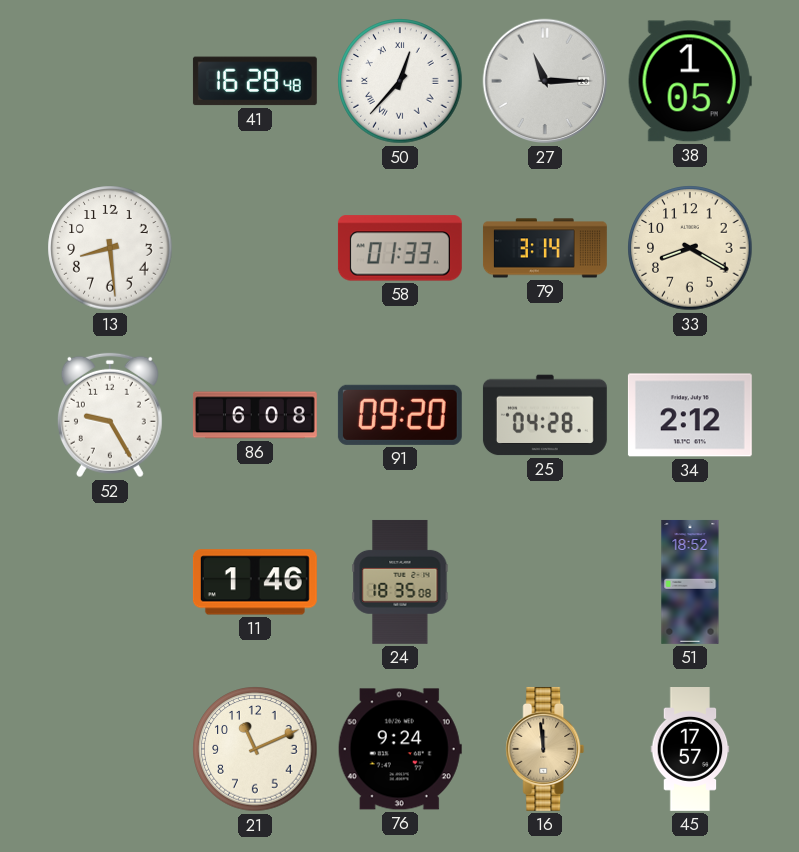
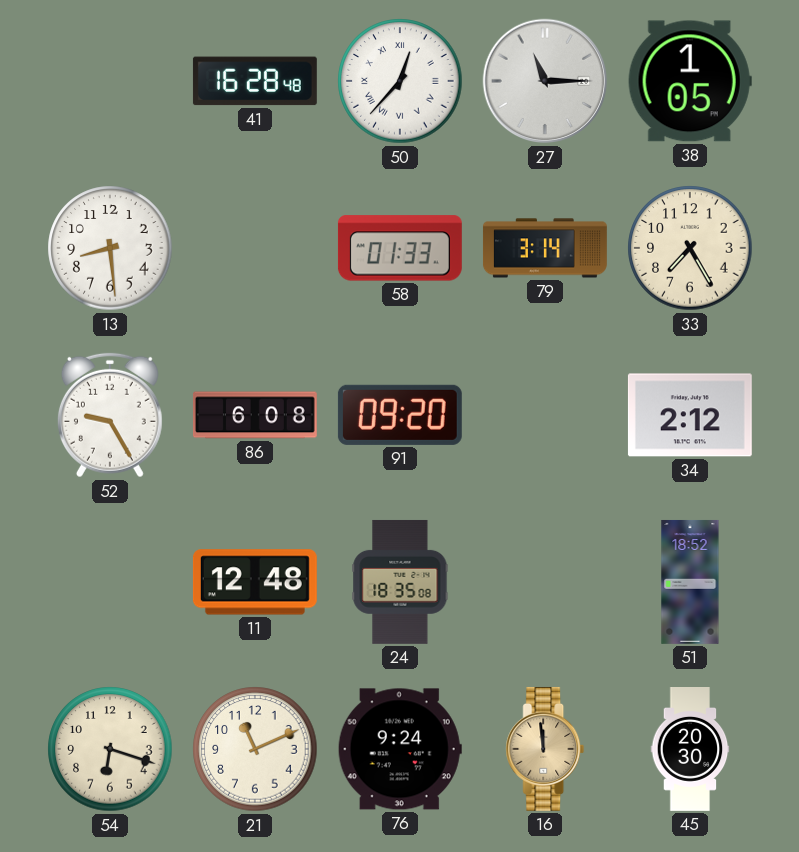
33: 8:20 -> 7:25
25: 04:28 -> none
11: 1:46 -> 12:48
54: none -> 6:18
45: 17:57 -> 20:30
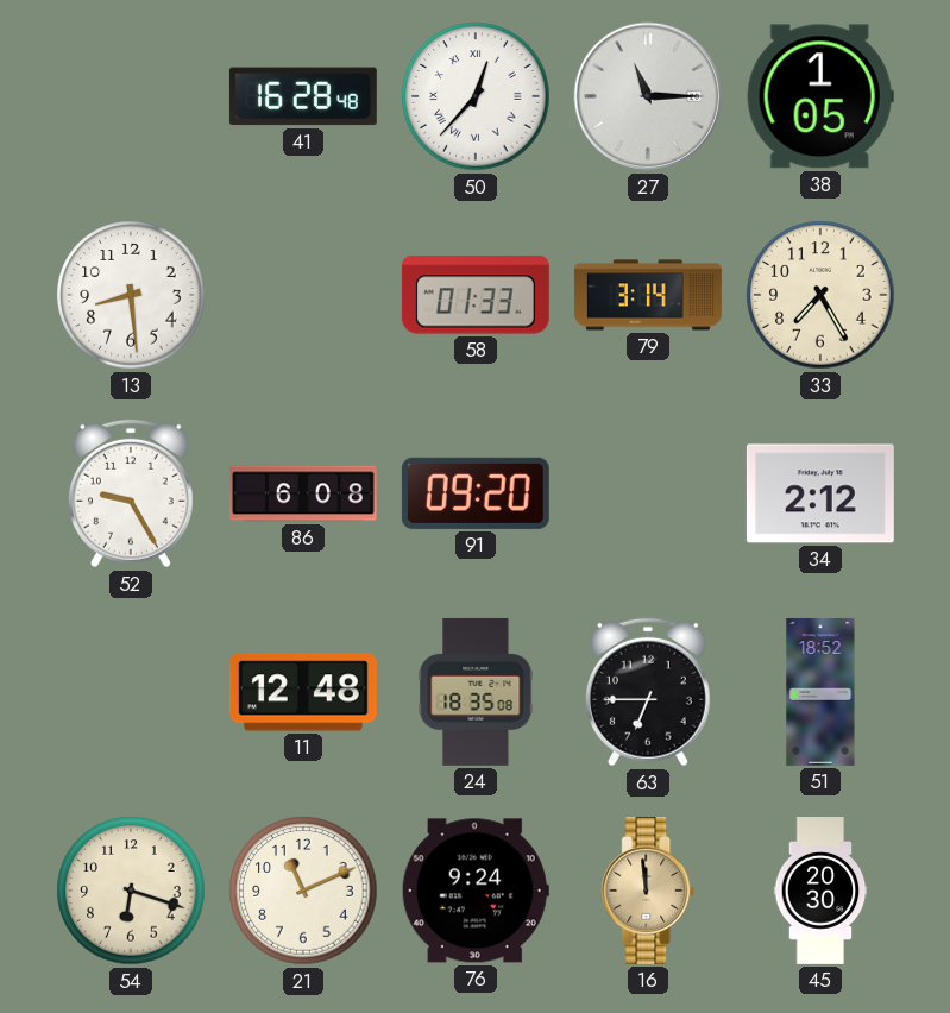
63: none -> 6:45
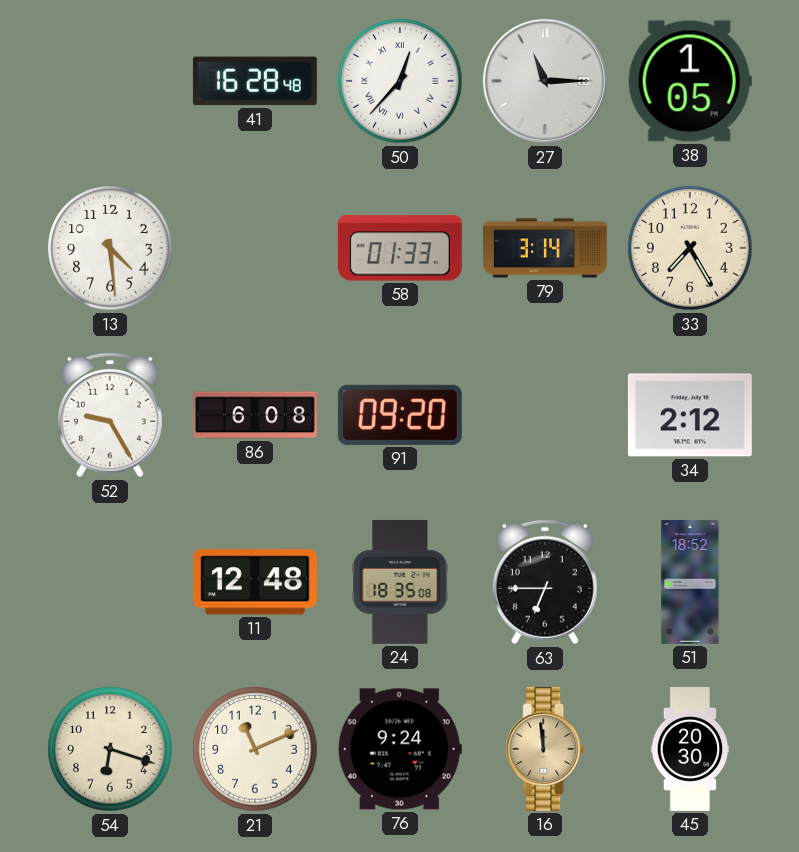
13: 8:29 -> 4:29
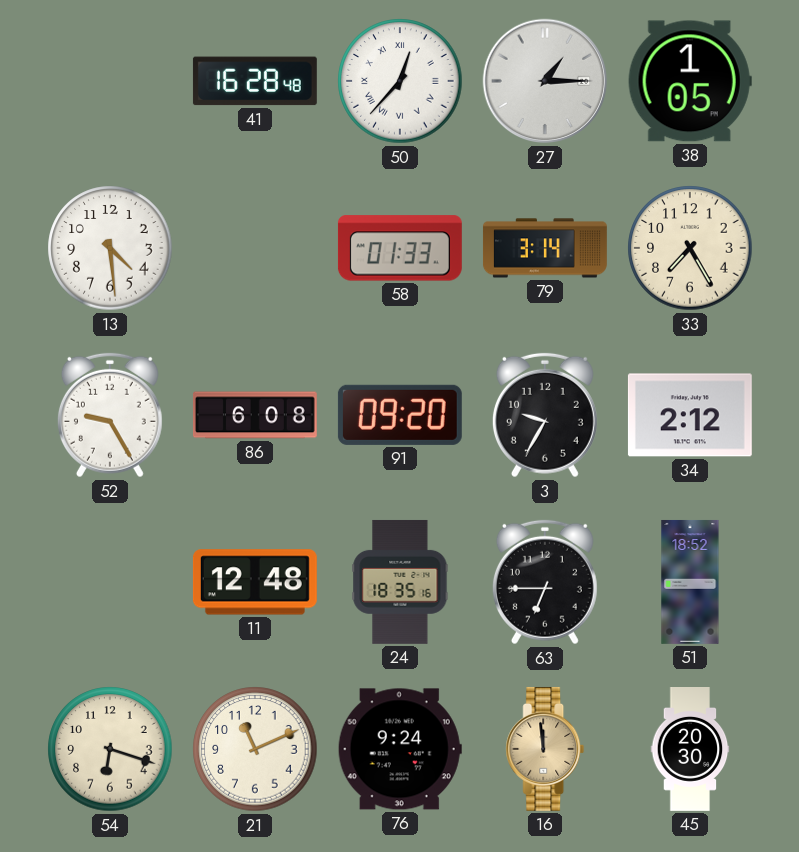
27: 11:15 -> 1:15
3: none -> 9:35
24: 18:35:08 -> 18:35:16
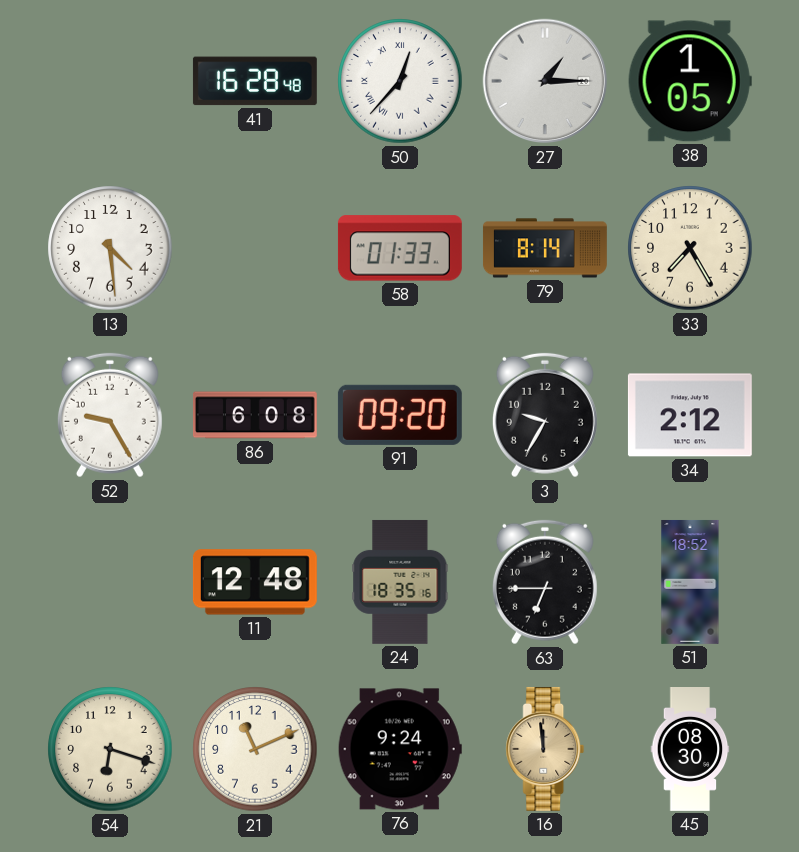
79: 3:14 -> 8:14
45: 20:30 -> 08:30
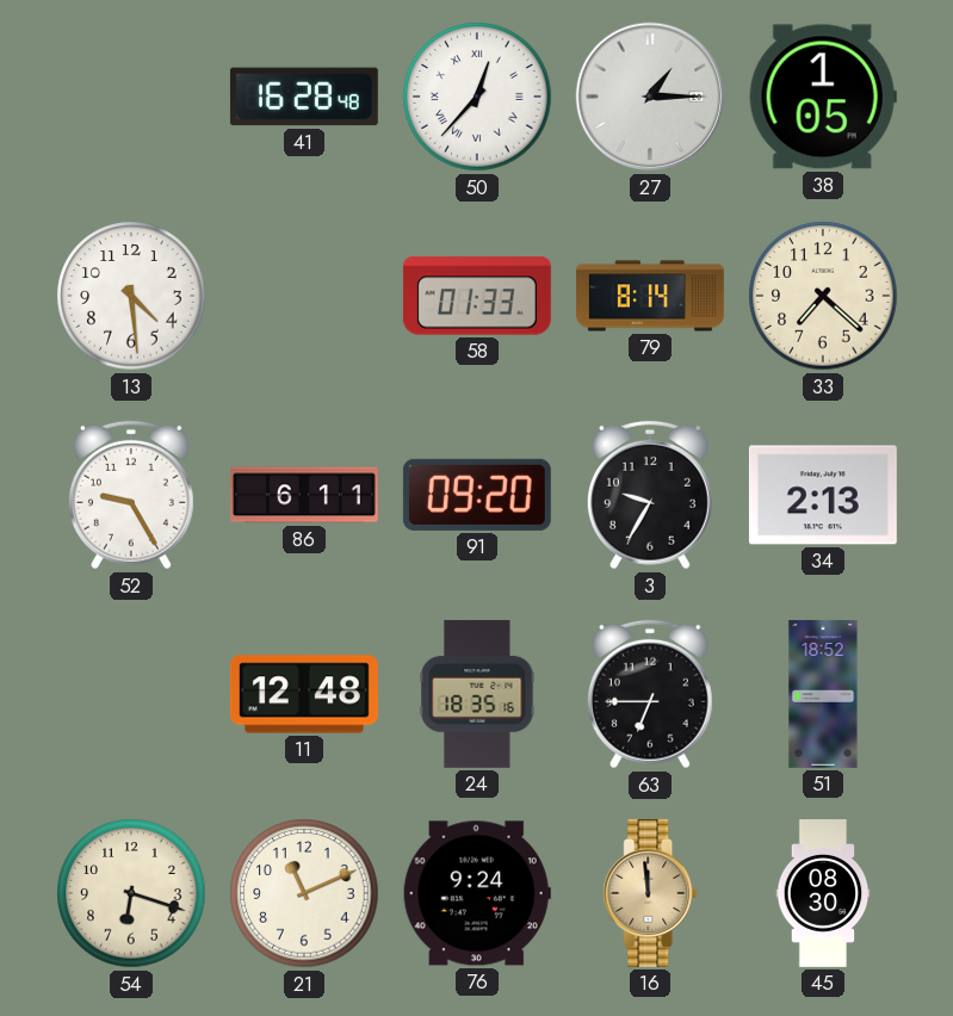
33: 7:25 -> 7:22
86: 6:08 -> 6:11
34: 2:12 -> 2:13
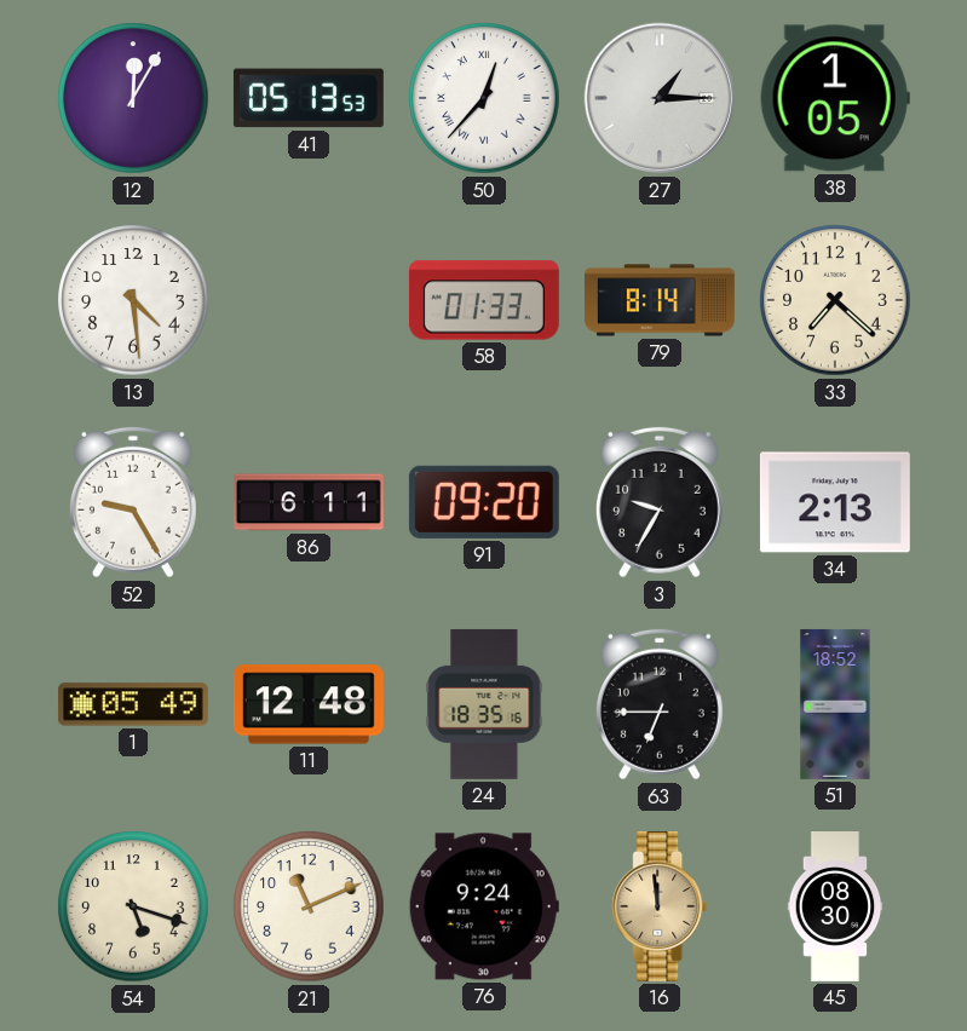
12: none -> 12:05
41: 16:28 -> 05:13
1: none -> 05:49
54: 6:18 -> 5:18
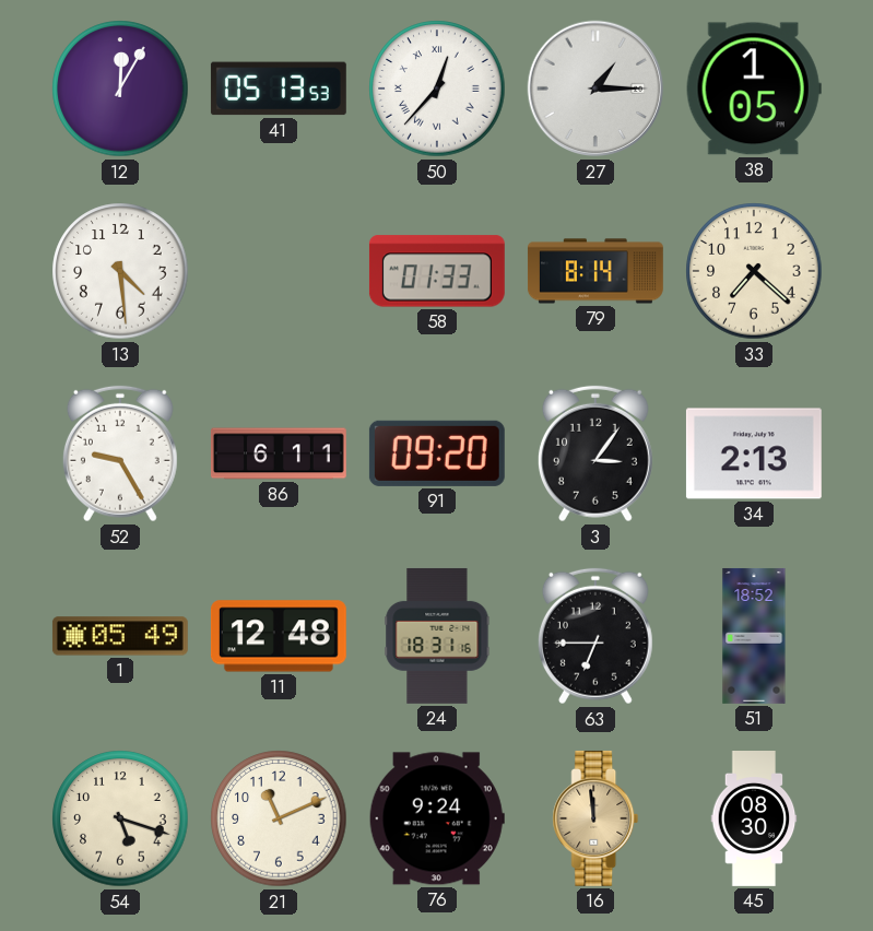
3: 9:35 -> 3:06
24: 18:35 -> 18:31
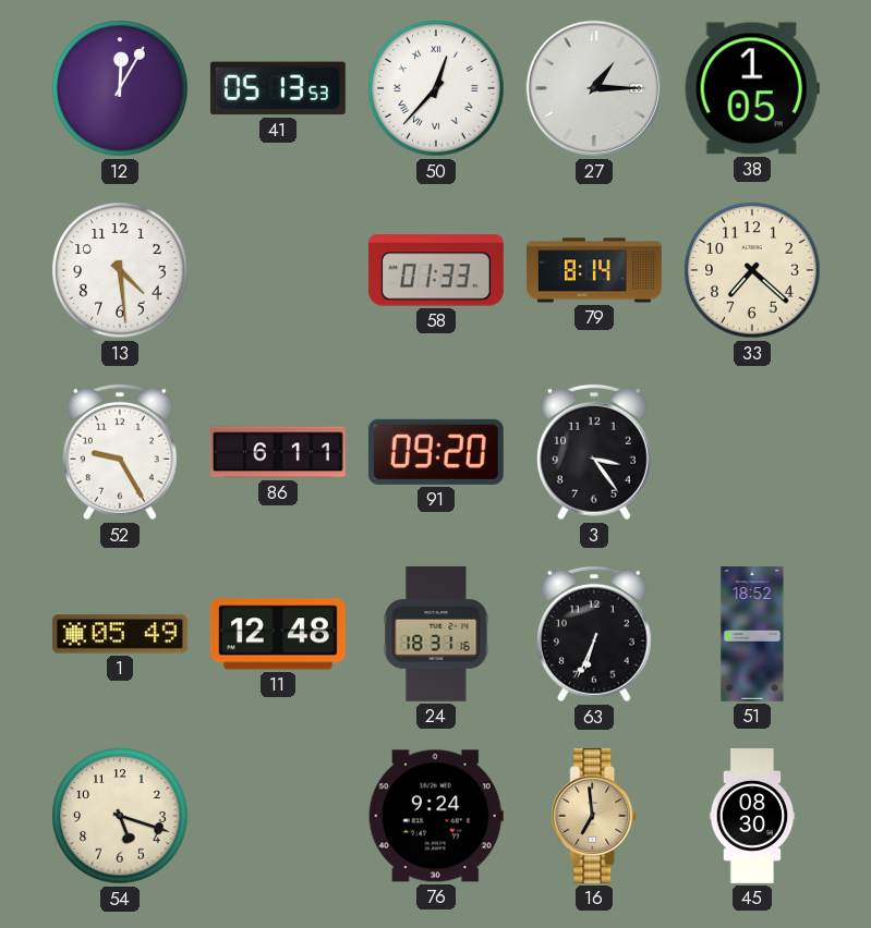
3: 3:06 -> 3:24
34: 2:13 -> none
63: 6:45 -> 6:34
21: 11:11 -> none
16: 11:59 -> 6:59
